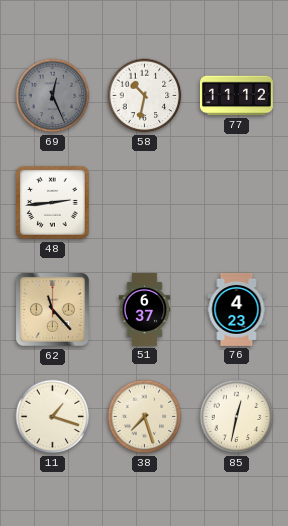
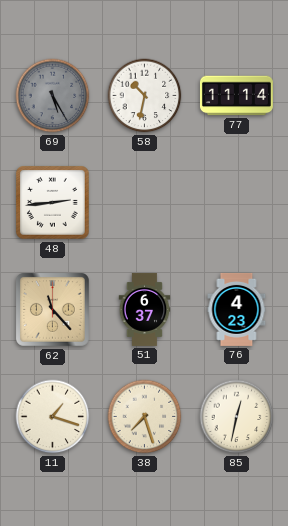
69: 12:26 -> 5:25
77: 11:12 -> 11:14
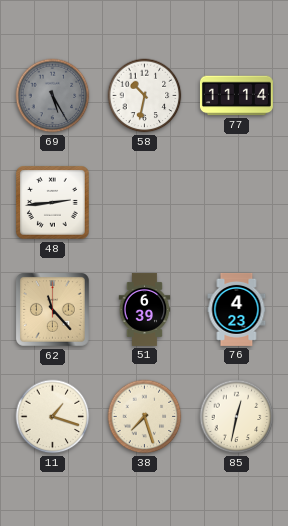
51: 6:37 -> 6:39
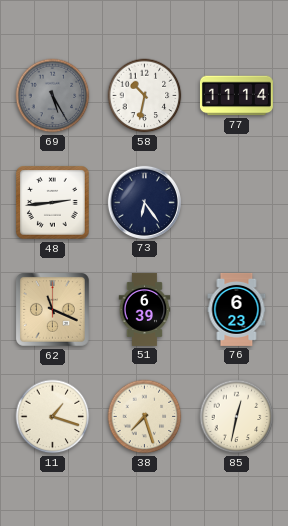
73: none -> 6:24
62: 11:23 -> 11:19
76: 4:23 -> 6:23
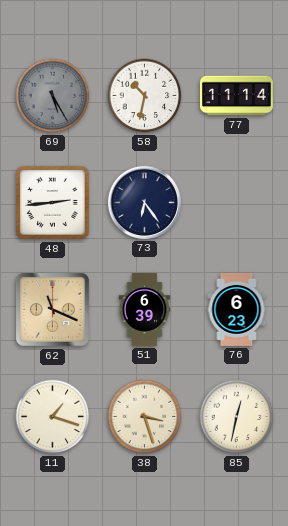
38: 7:27 -> 3:27
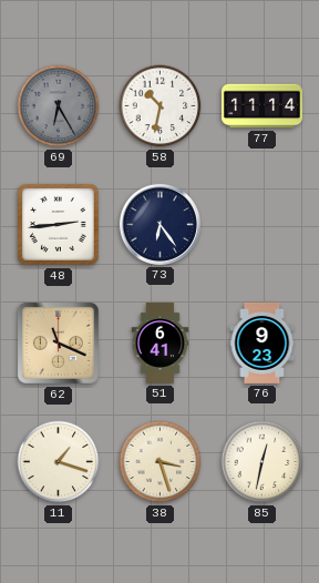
69: 5:25 -> 6:25
51: 6:39 -> 6:41
76: 6:23 -> 9:23
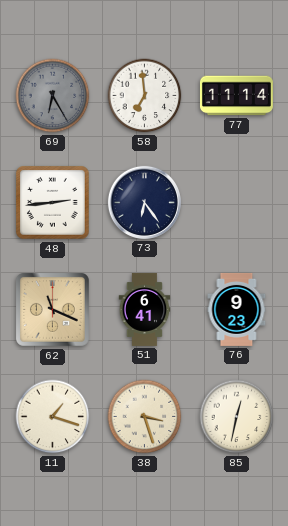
58: 10:32 -> 6:59
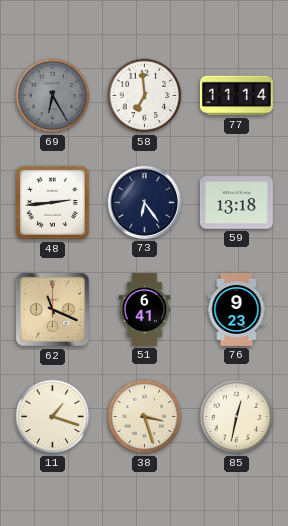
59: none -> 13:18
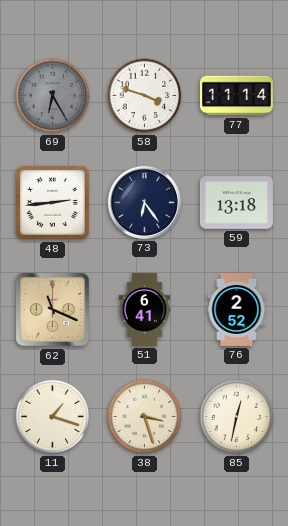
58: 6:59 -> 3:48
76: 9:23 -> 2:52
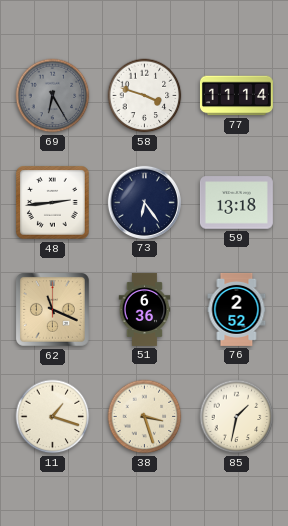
51: 6:41 -> 6:36
85: 12:32 -> 1:32
